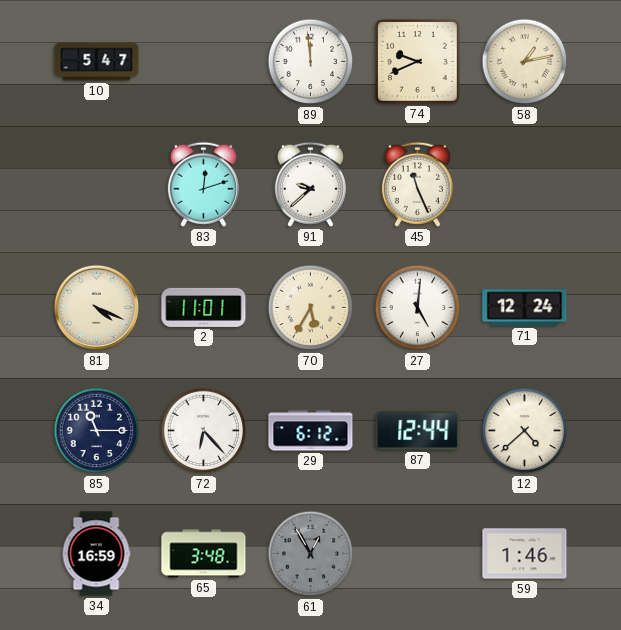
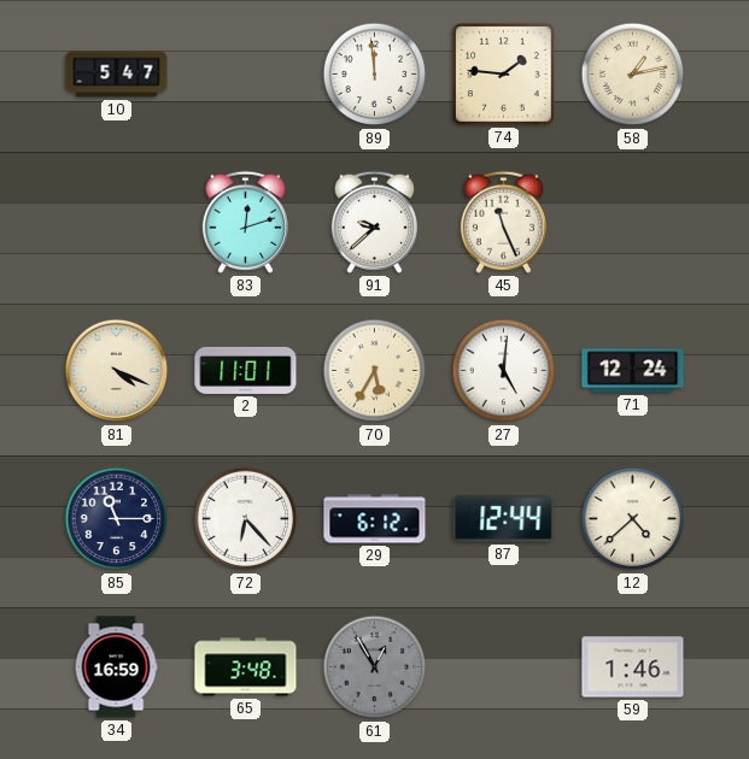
74: 9:41 -> 1:46
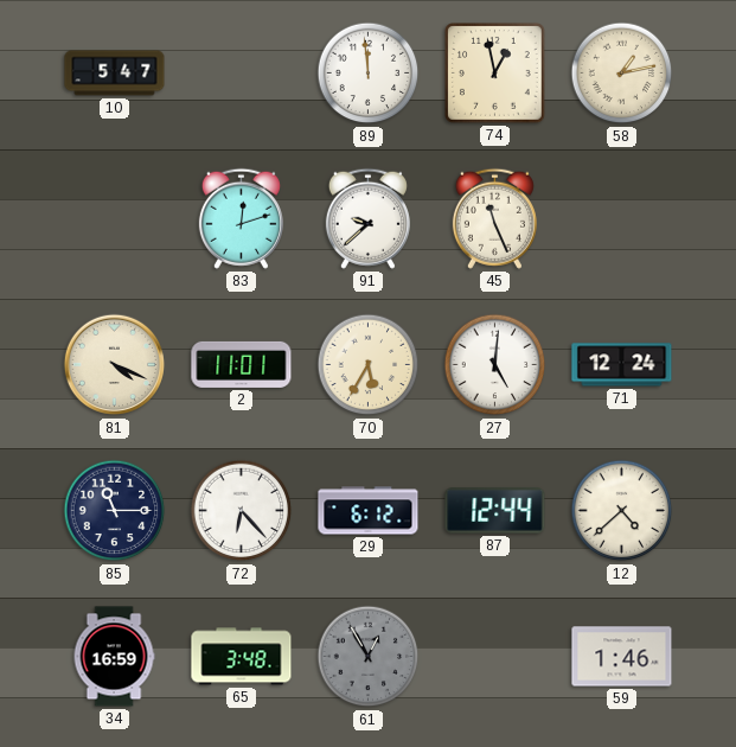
74: 1:46 -> 12:58
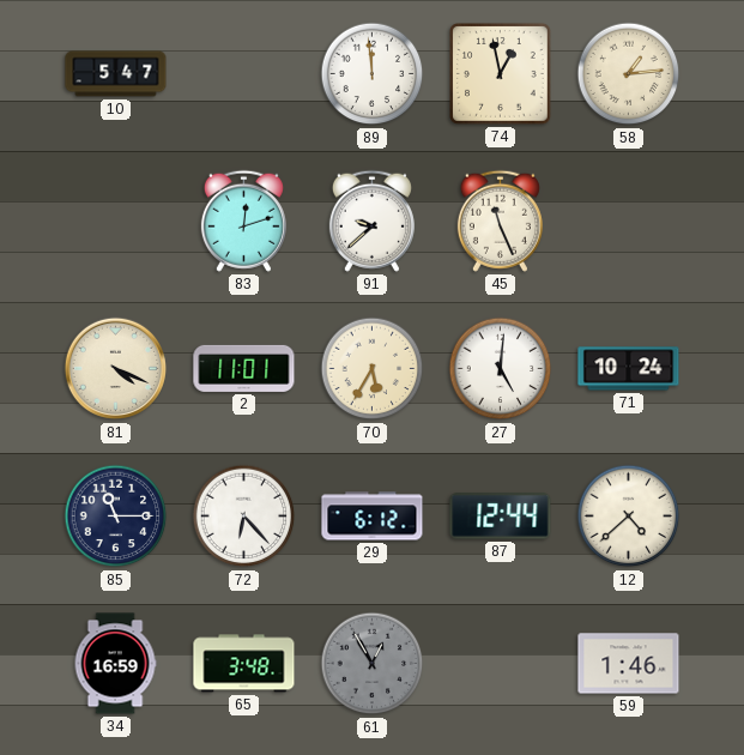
58: 1:13 -> 1:14
71: 12:24 -> 10:24
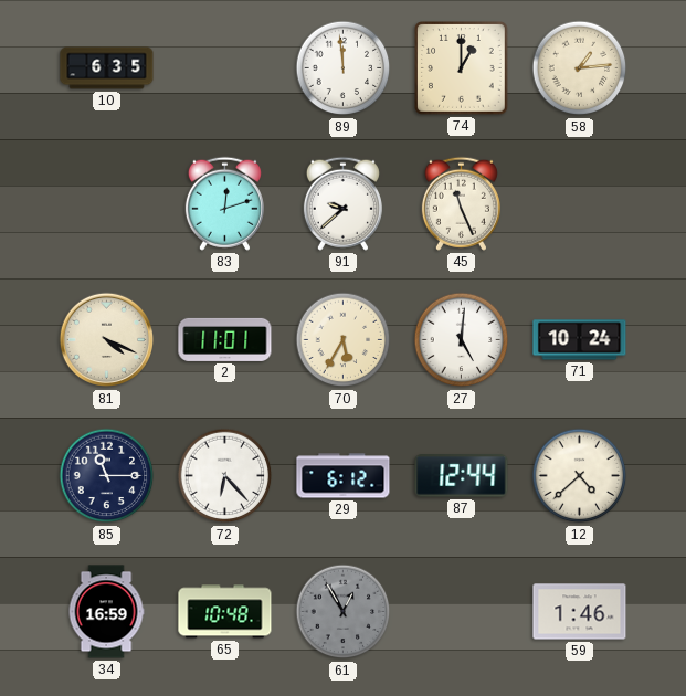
10: 5:47 -> 6:35
74: 12:58 -> 1:00
65: 3:48 -> 10:48
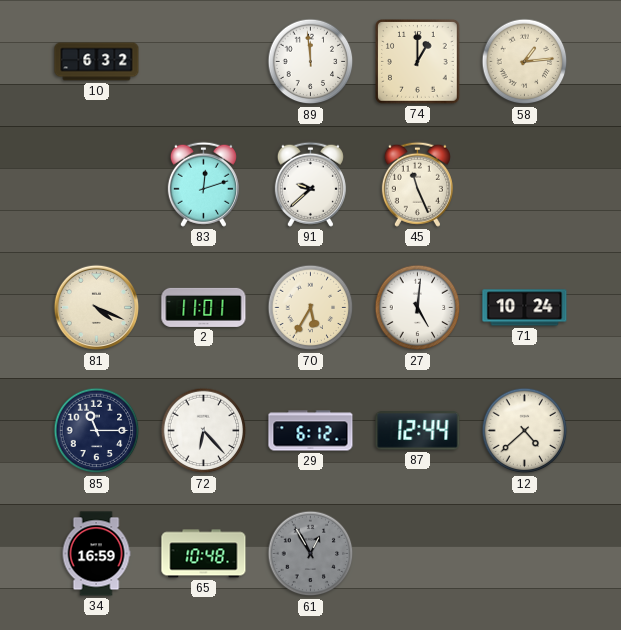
10: 6:35 -> 6:32
59: 1:46 -> none
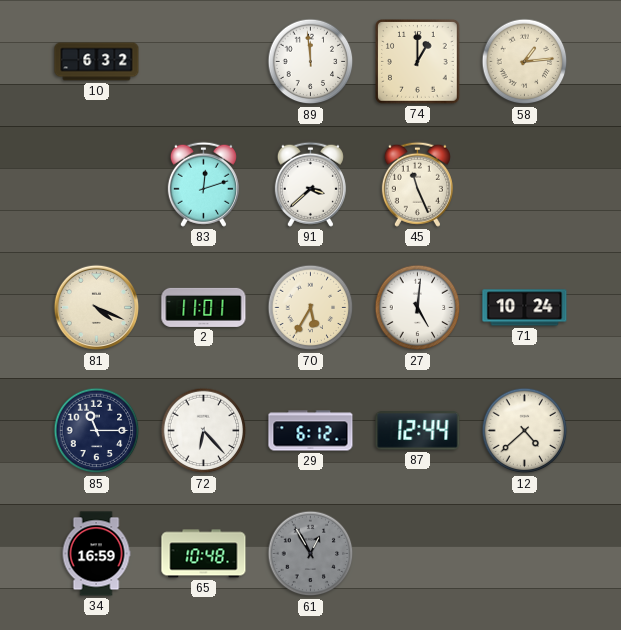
91: 9:38 -> 3:38
